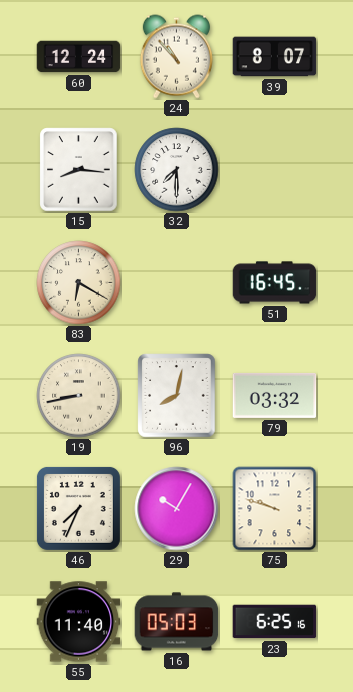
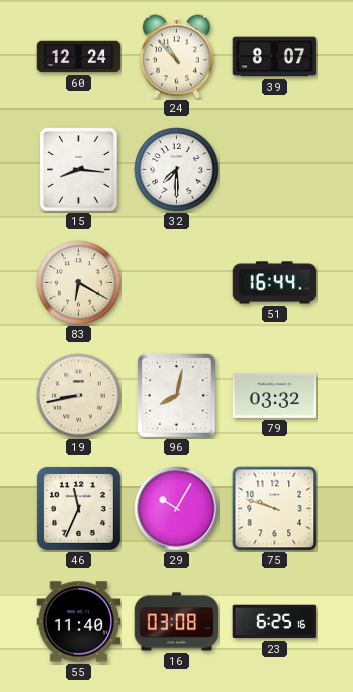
51: 16:45 -> 16:44
46: 7:34 -> 11:34
16: 05:03 -> 03:08
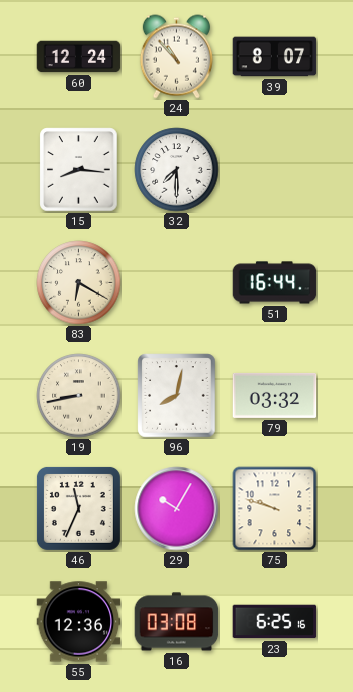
55: 11:40 -> 12:36
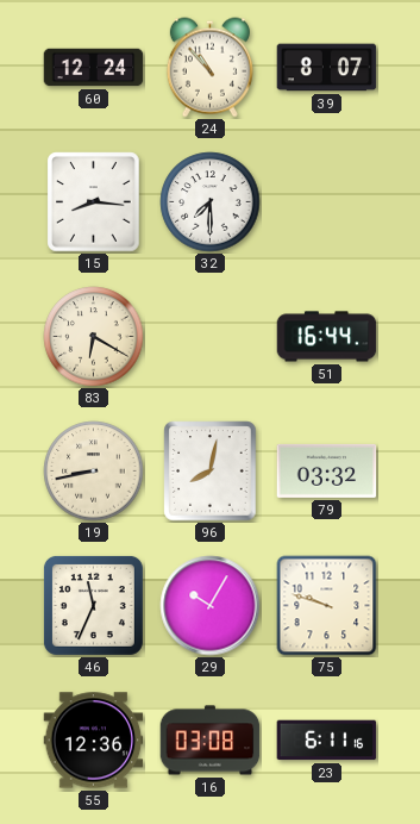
23: 6:25 -> 6:11
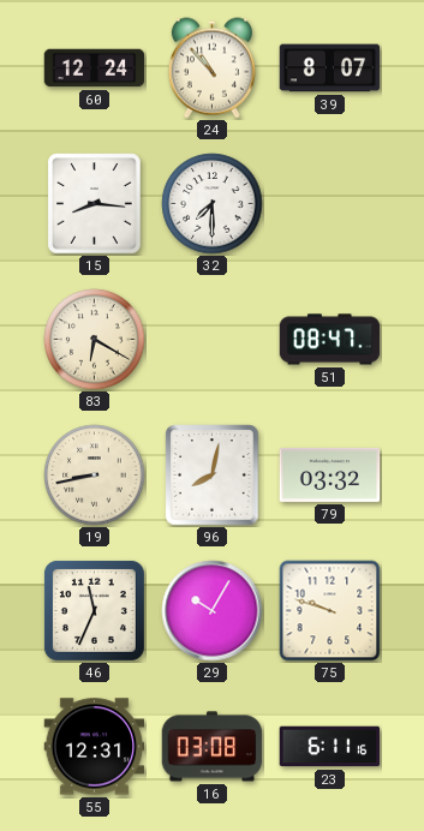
51: 16:44 -> 08:47
55: 12:36 -> 12:31
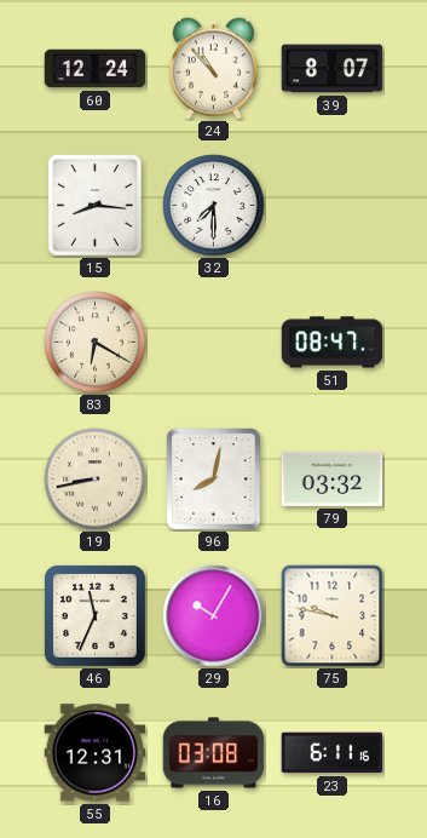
75: 9:48 -> 9:47
